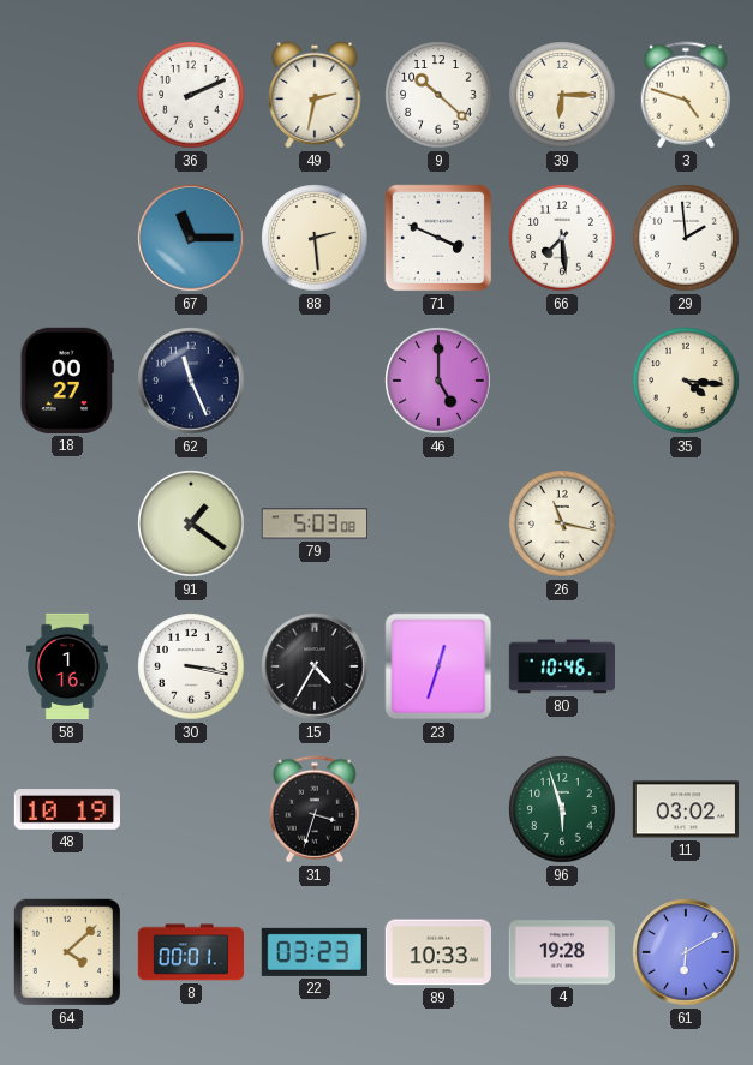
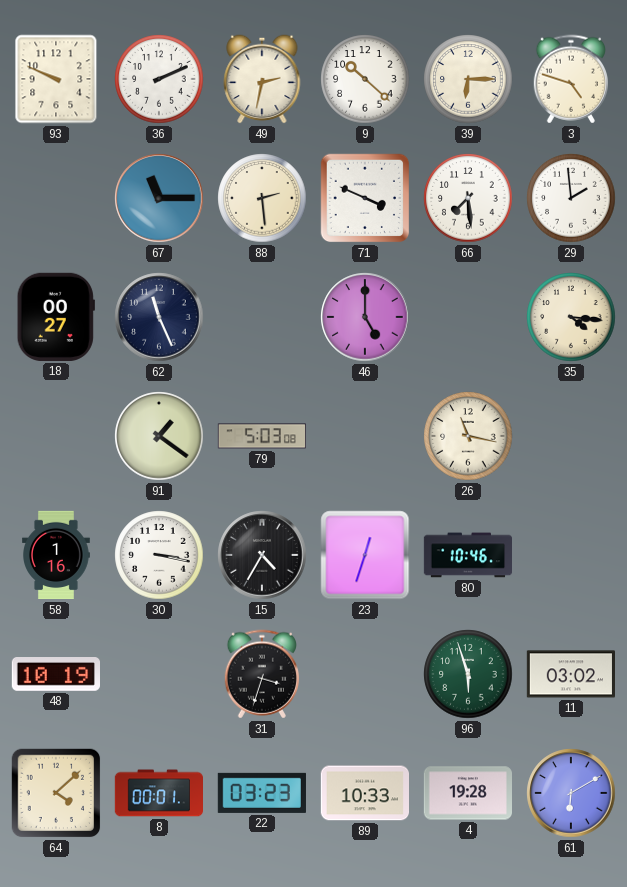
93: none -> 9:49
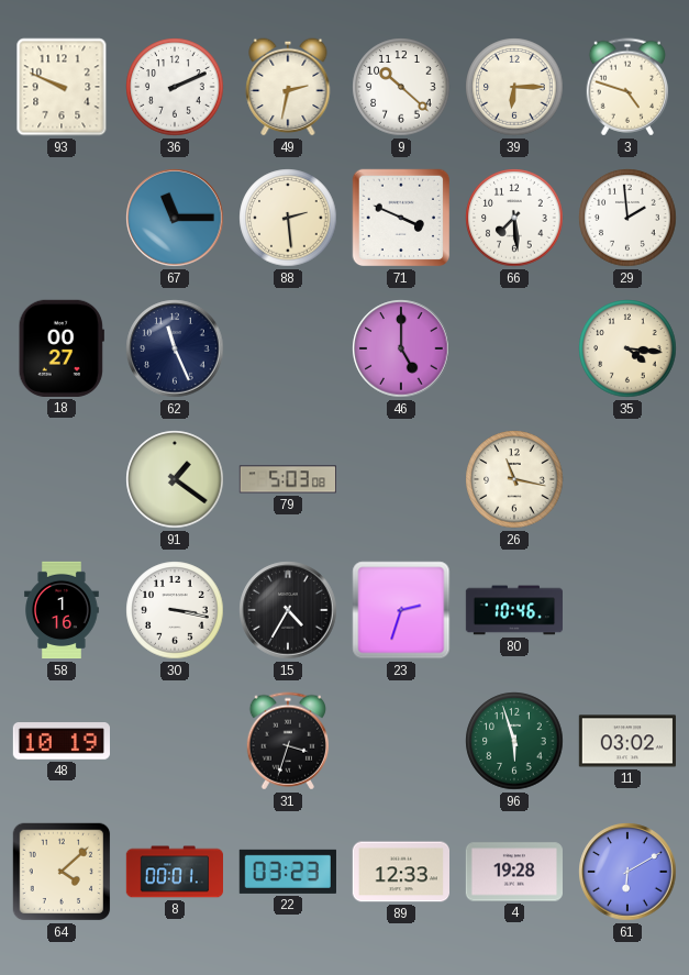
23: 12:33 -> 2:33
89: 10:33 -> 12:33
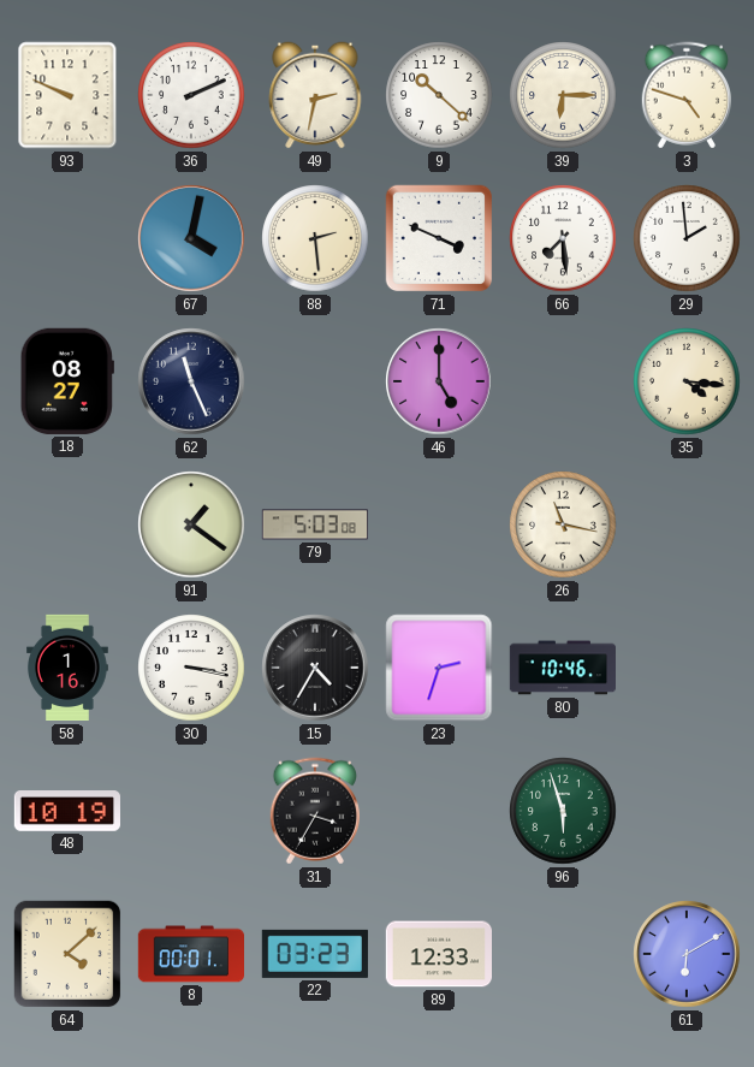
67: 11:15 -> 4:02
18: 00:27 -> 08:27
31: 3:33 -> 3:35
11: 03:02 -> none
4: 19:28 -> none
